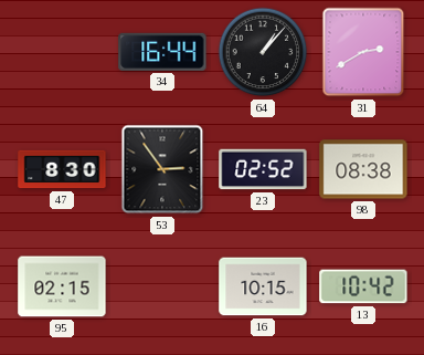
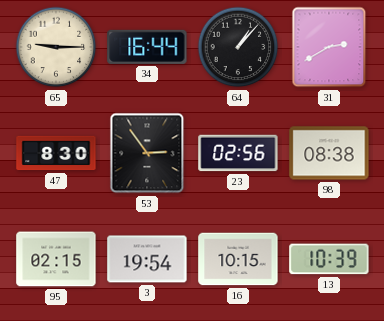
65: none -> 9:15
23: 02:52 -> 02:56
3: none -> 19:54
13: 10:42 -> 10:39
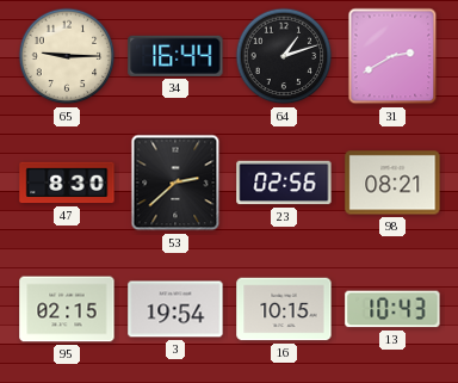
64: 1:07 -> 1:12
53: 2:54 -> 2:38
98: 08:38 -> 08:21
13: 10:39 -> 10:43
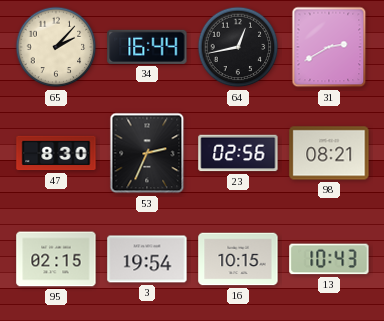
65: 9:15 -> 2:07
64: 1:12 -> 12:43
53: 2:38 -> 2:34
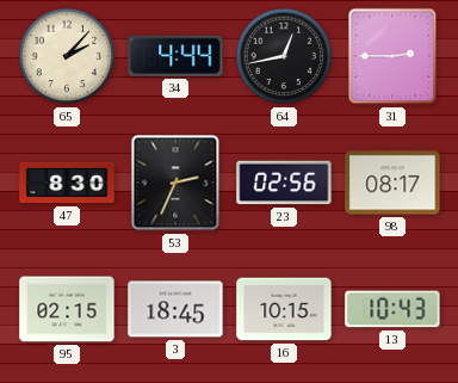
34: 16:44 -> 4:44
31: 2:40 -> 2:45
98: 08:21 -> 08:17
3: 19:54 -> 18:45
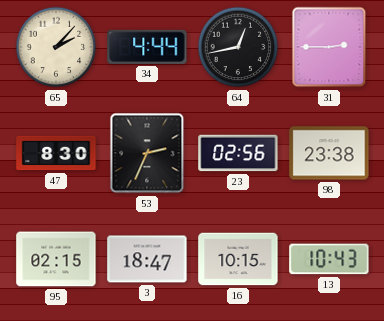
98: 08:17 -> 23:38
3: 18:45 -> 18:47
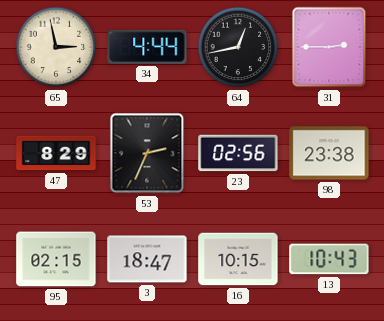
65: 2:07 -> 2:58
47: 8:30 -> 8:29
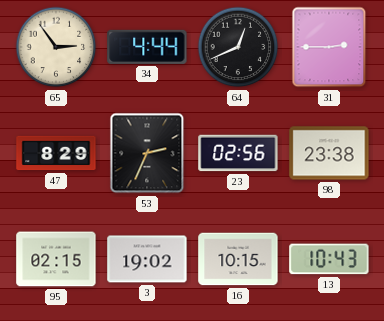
65: 2:58 -> 2:54
64: 12:43 -> 12:41
3: 18:47 -> 19:02
